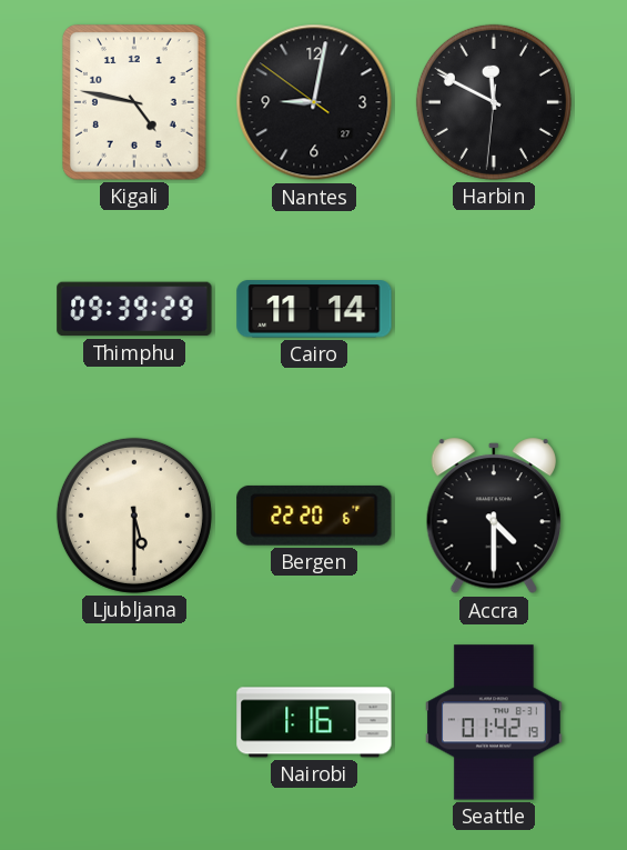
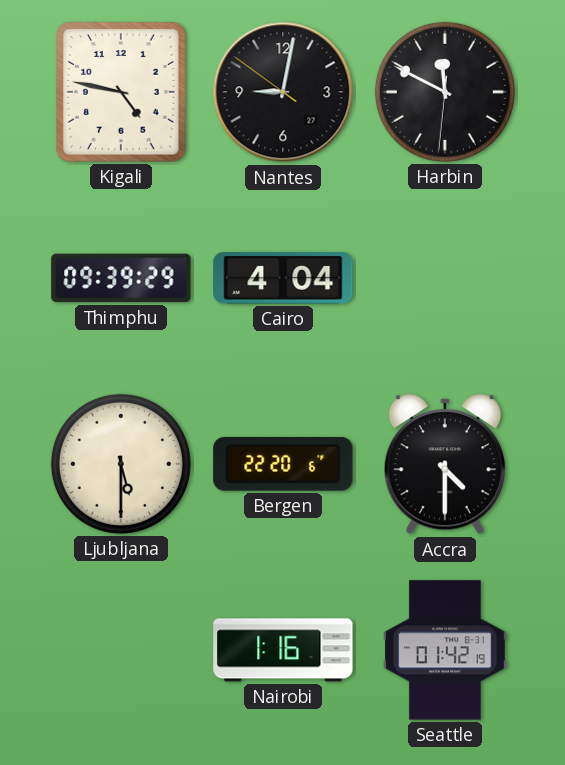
Cairo: 11:14 -> 4:04
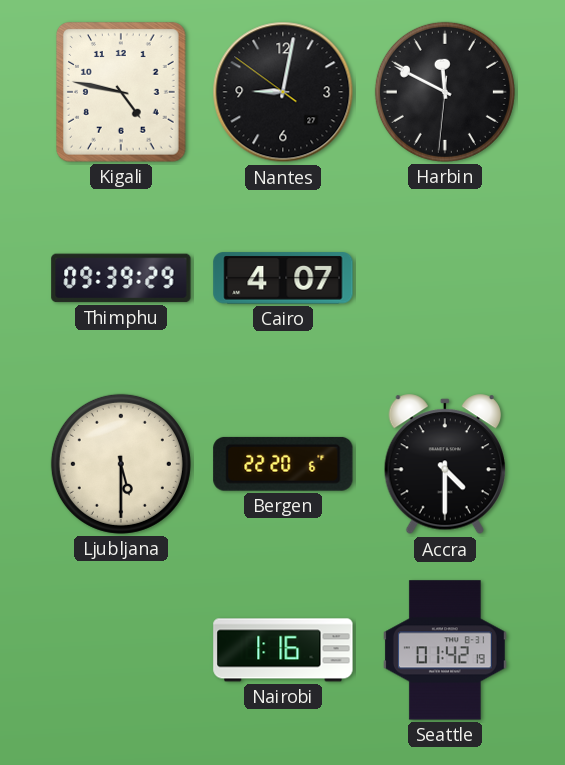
Cairo: 4:04 -> 4:07
